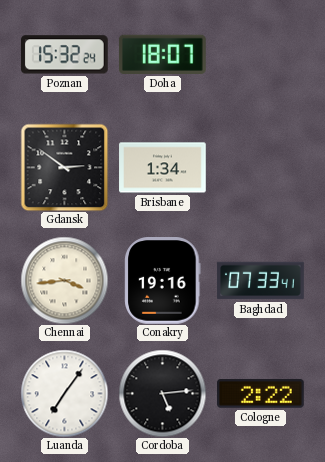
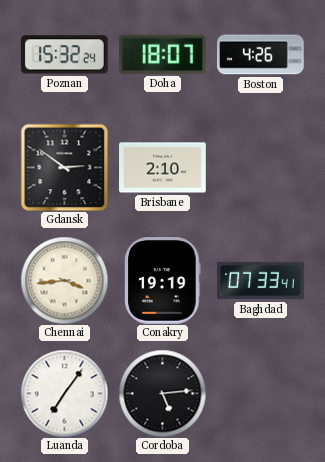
Boston: none -> 4:26
Brisbane: 1:34 -> 2:10
Conakry: 19:16 -> 19:19
Cologne: 2:22 -> none
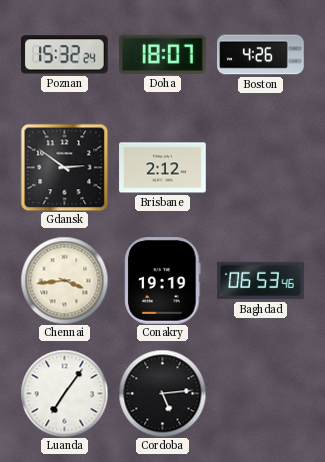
Brisbane: 2:10 -> 2:12
Baghdad: 07:33 -> 06:53
